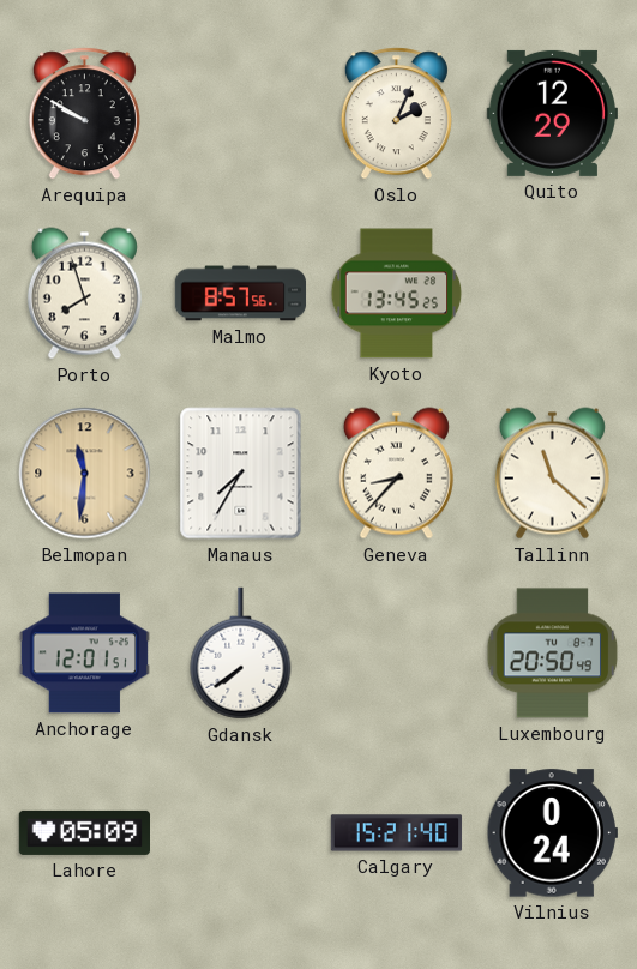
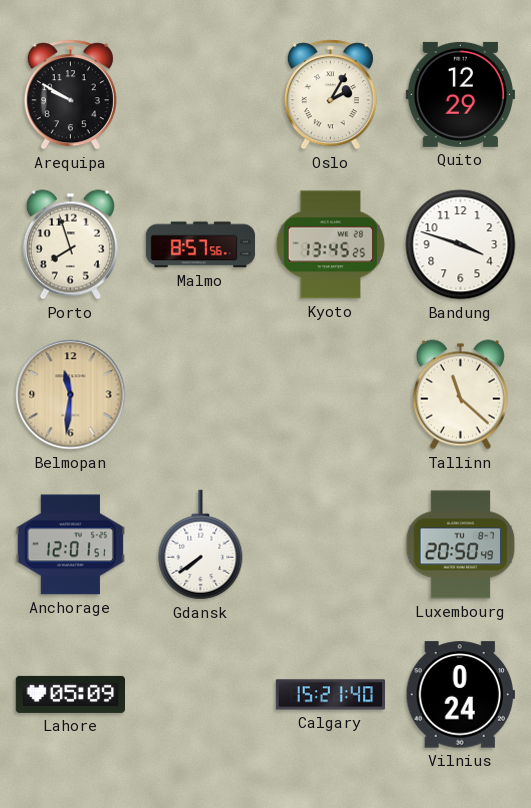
Oslo: 2:04 -> 2:05
Bandung: none -> 3:48
Manaus: 7:35 -> none
Geneva: 8:37 -> none
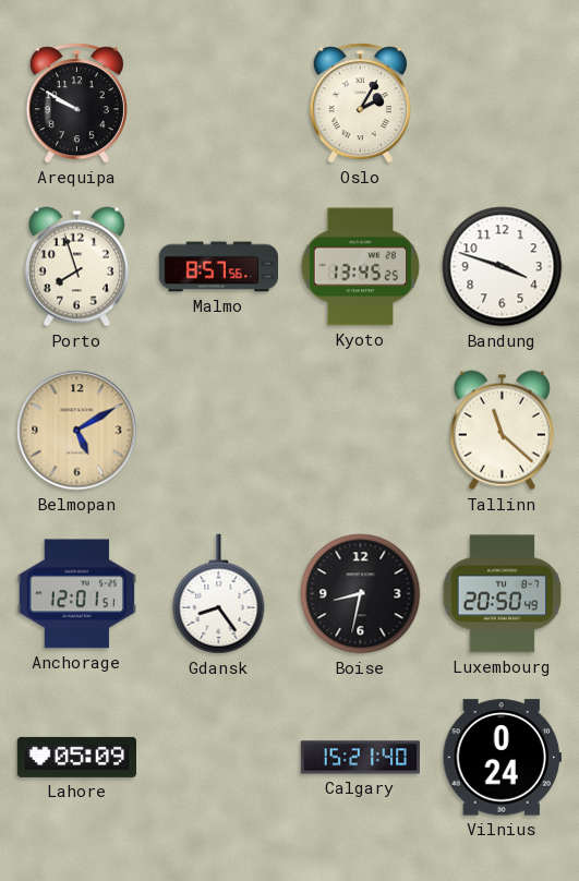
Quito: 12:29 -> none
Belmopan: 11:31 -> 5:10
Gdansk: 7:39 -> 8:24
Boise: none -> 8:32
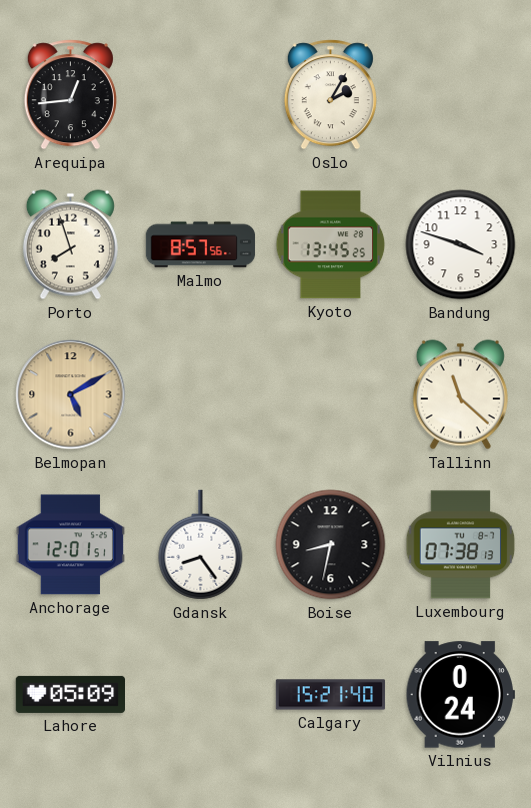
Arequipa: 9:50 -> 12:44
Luxembourg: 20:50 -> 07:38
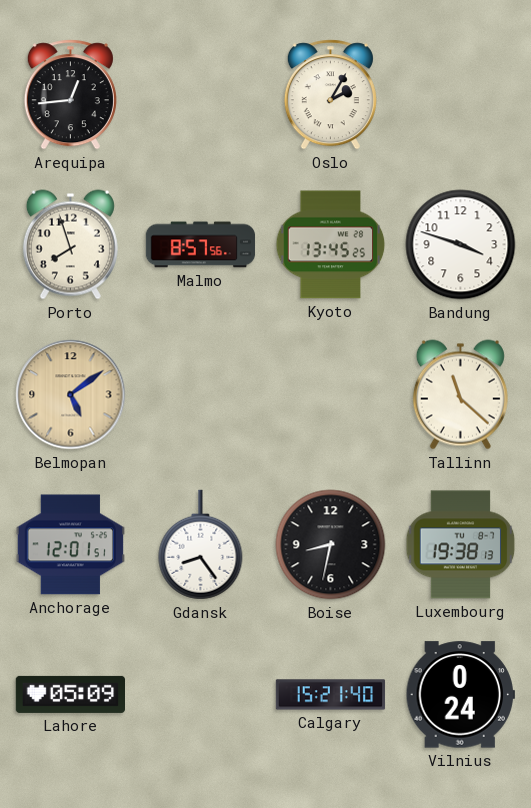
Belmopan: 5:10 -> 5:09
Luxembourg: 07:38 -> 19:38
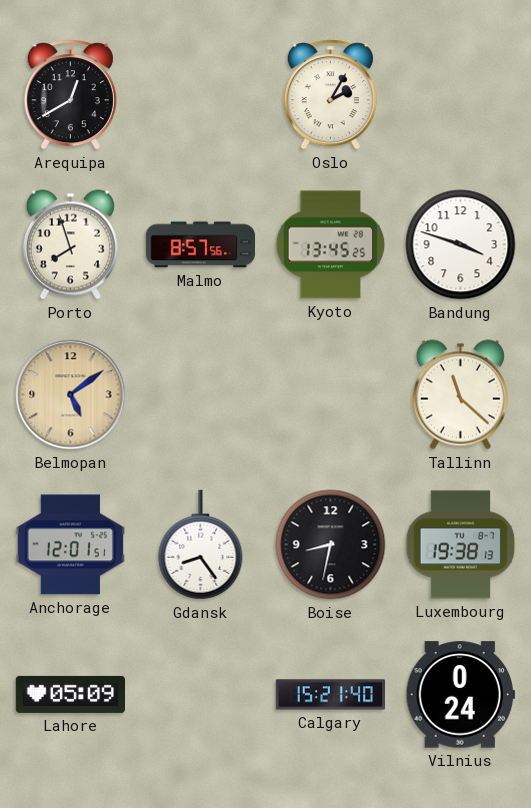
Arequipa: 12:44 -> 12:40
